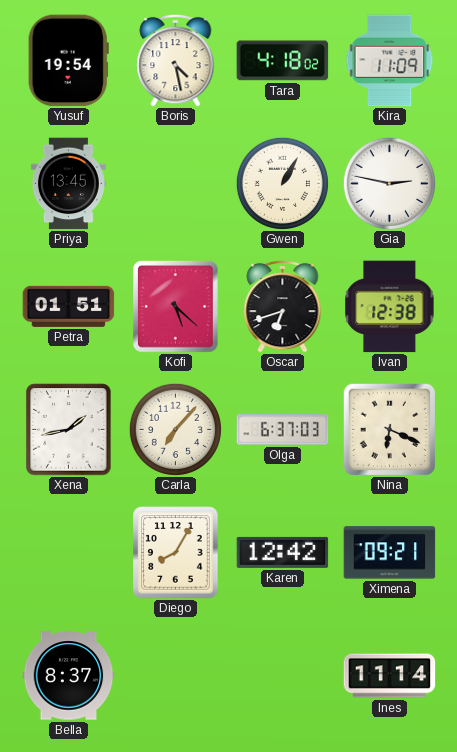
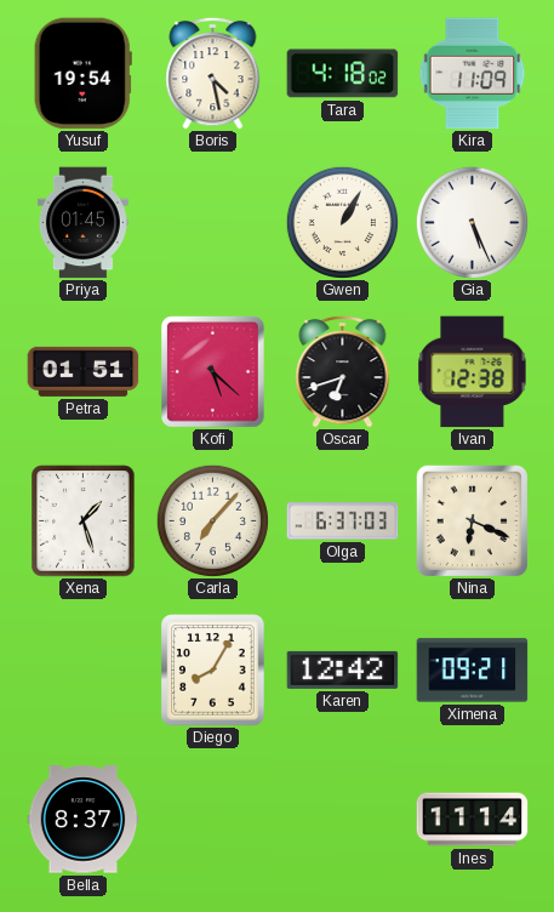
Priya: 13:45 -> 01:45
Gia: 2:47 -> 5:26
Xena: 1:43 -> 1:27
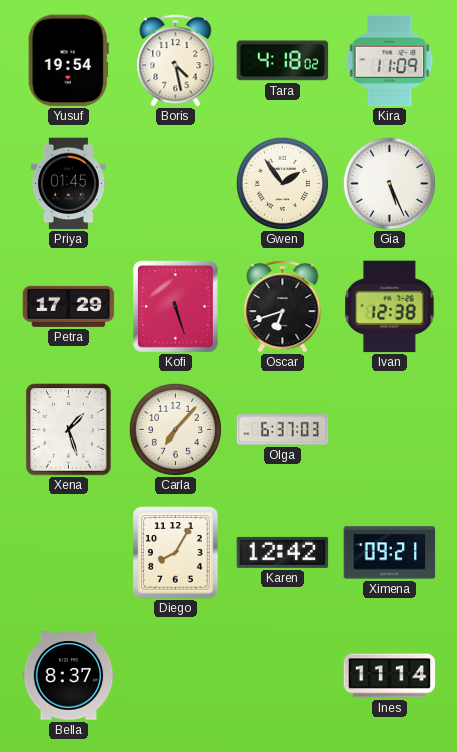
Gwen: 1:05 -> 1:54
Petra: 01:51 -> 17:29
Kofi: 5:22 -> 5:27
Nina: 6:19 -> none
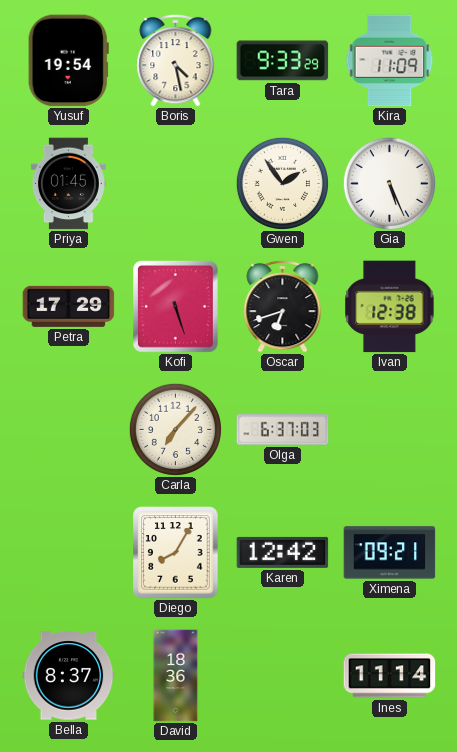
Tara: 4:18 -> 9:33
Xena: 1:27 -> none
David: none -> 18:36
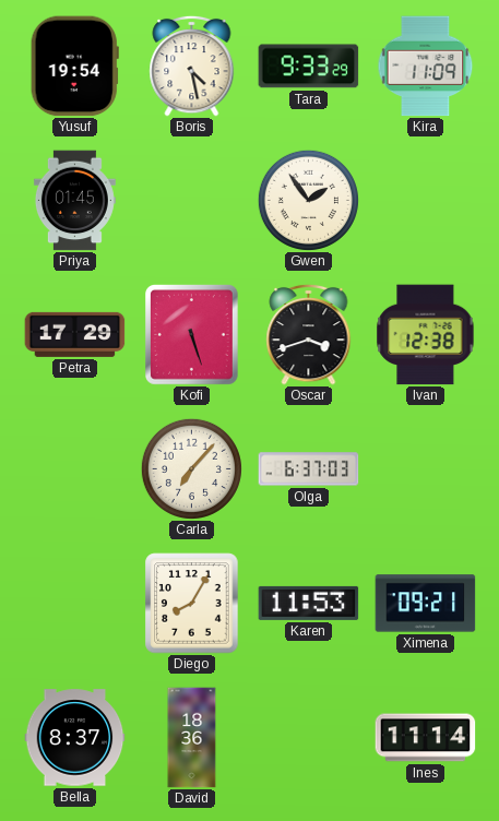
Gia: 5:26 -> none
Oscar: 6:42 -> 3:42
Karen: 12:42 -> 11:53
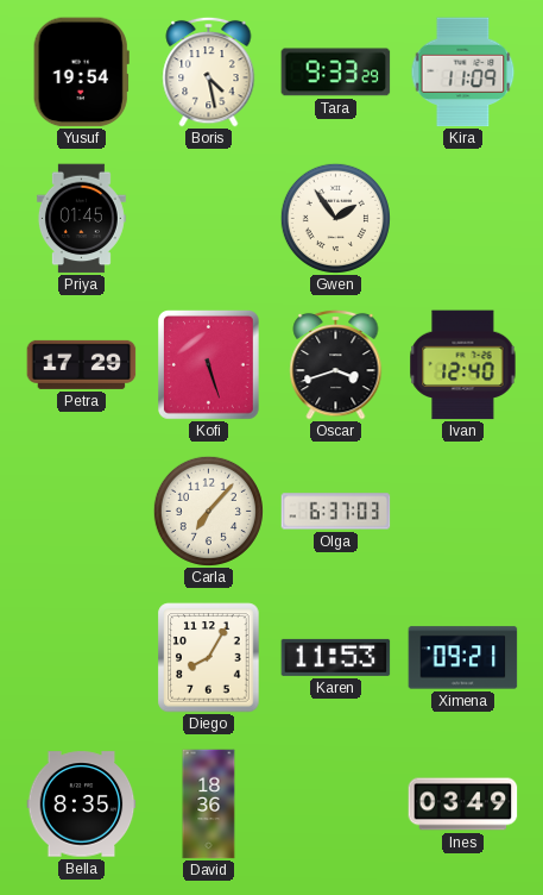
Ivan: 12:38 -> 12:40
Bella: 8:37 -> 8:35
Ines: 11:14 -> 03:49
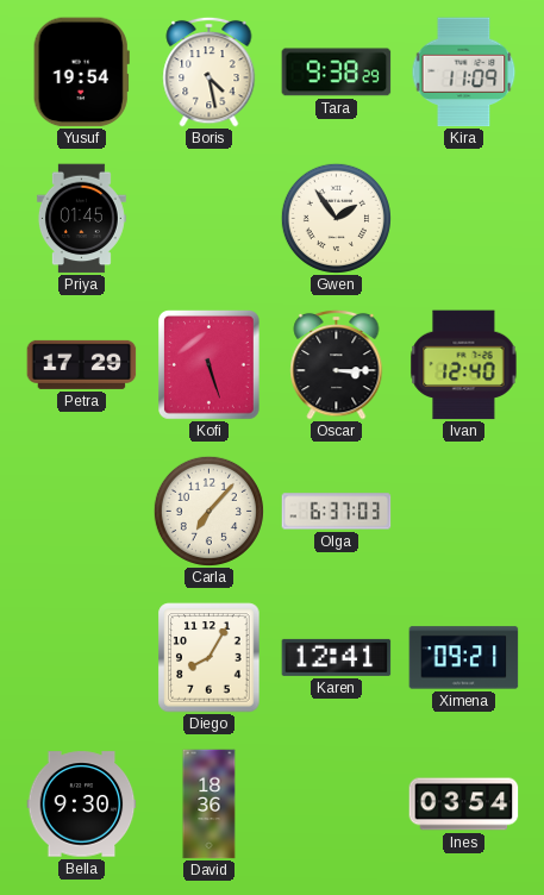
Tara: 9:33 -> 9:38
Oscar: 3:42 -> 3:15
Karen: 11:53 -> 12:41
Bella: 8:35 -> 9:30
Ines: 03:49 -> 03:54
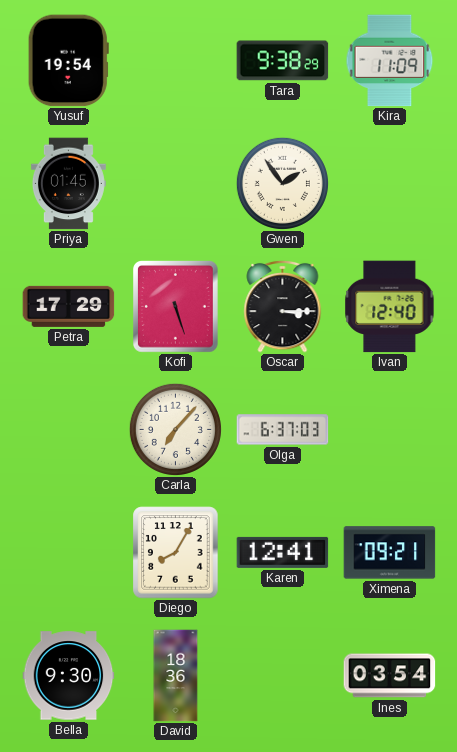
Boris: 4:28 -> none
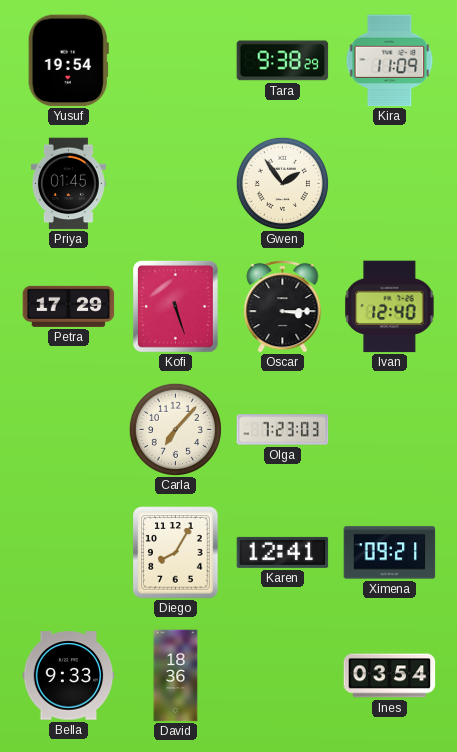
Olga: 6:37 -> 7:23
Bella: 9:30 -> 9:33
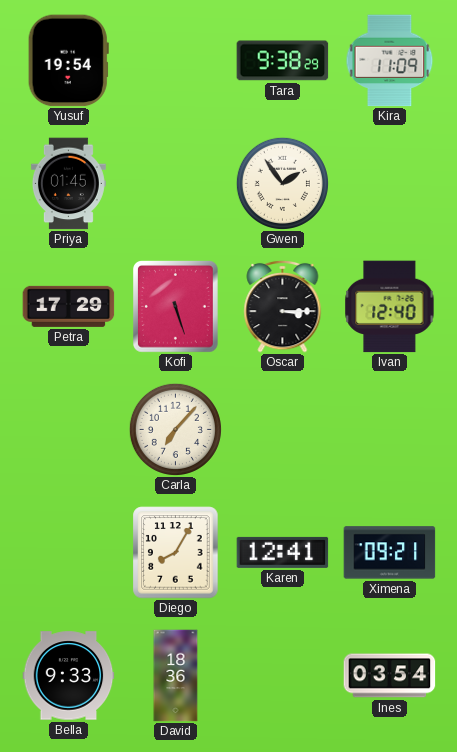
Olga: 7:23 -> none
